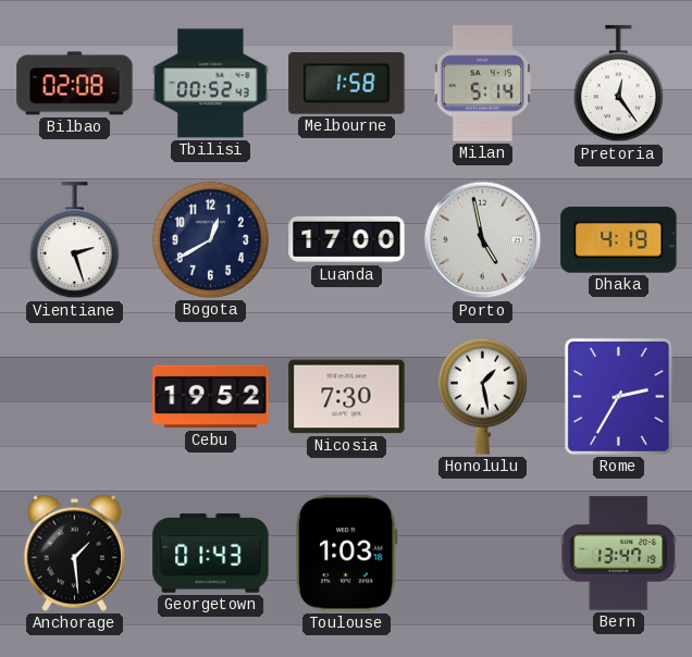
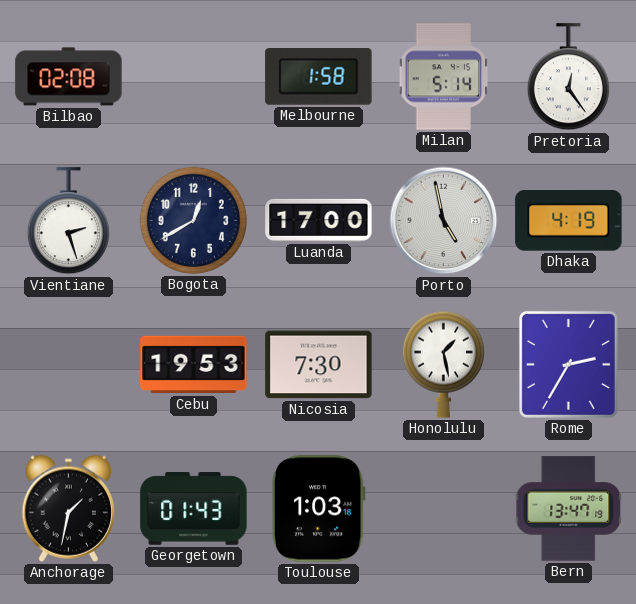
Tbilisi: 00:52 -> none
Cebu: 19:52 -> 19:53
Anchorage: 1:29 -> 1:32
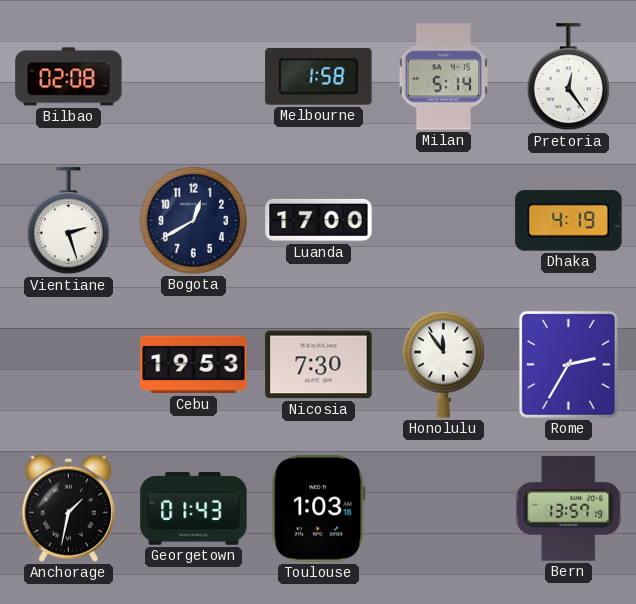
Porto: 4:58 -> none
Honolulu: 1:28 -> 11:54
Bern: 13:47 -> 13:57
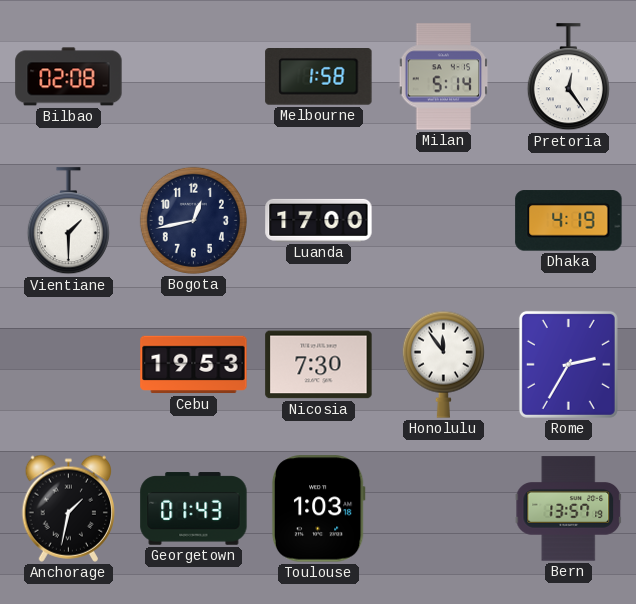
Vientiane: 2:27 -> 1:30
Bogota: 12:40 -> 12:43
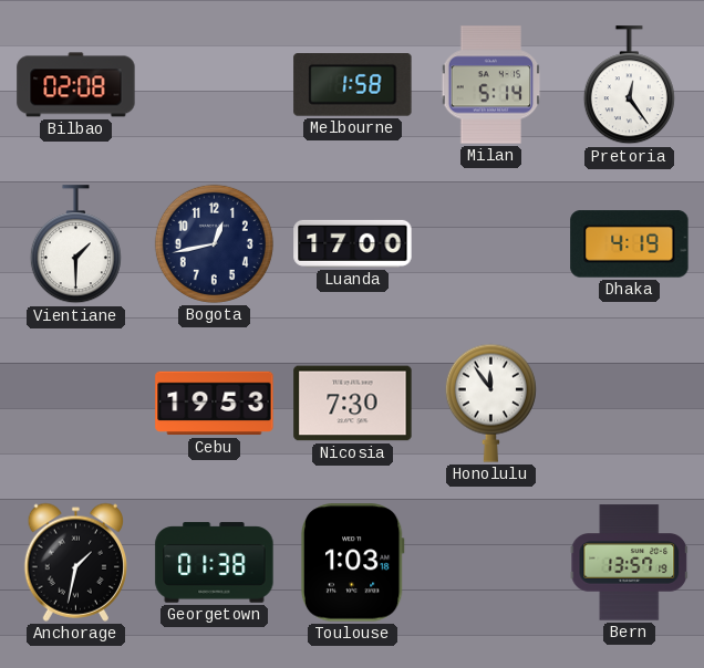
Rome: 2:35 -> none
Georgetown: 01:43 -> 01:38
